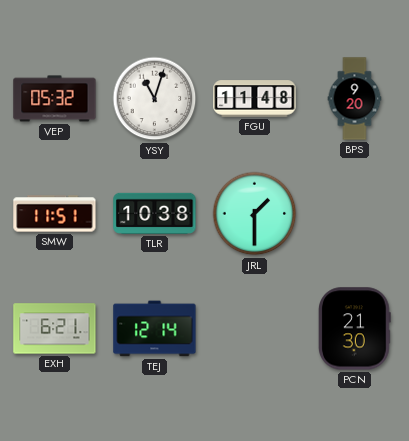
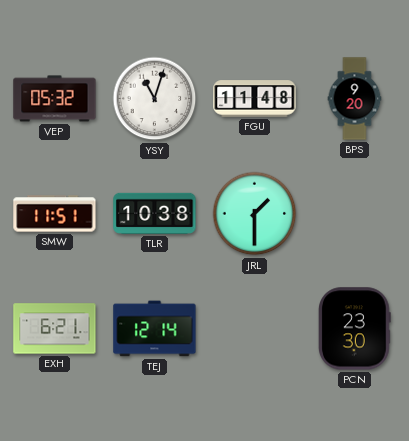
PCN: 21:30 -> 23:30
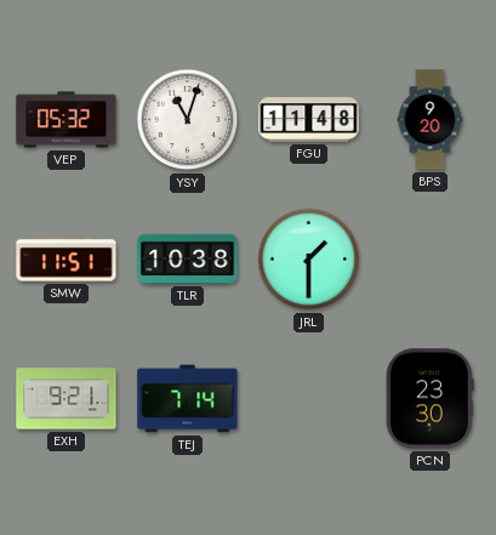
EXH: 6:21 -> 9:21
TEJ: 12:14 -> 7:14
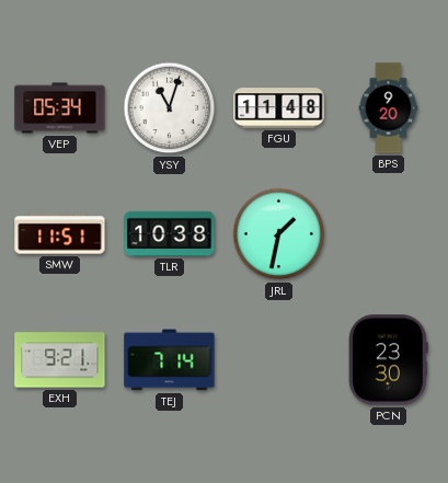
VEP: 05:32 -> 05:34
JRL: 1:30 -> 1:32
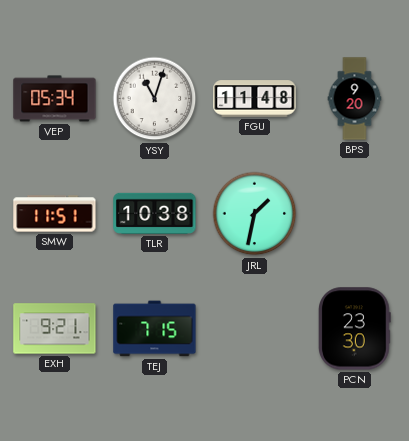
TEJ: 7:14 -> 7:15
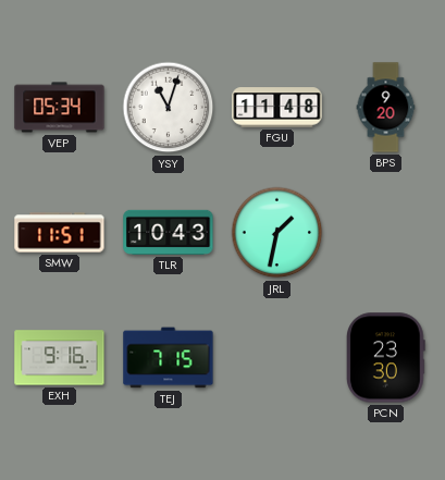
TLR: 10:38 -> 10:43
EXH: 9:21 -> 9:16
